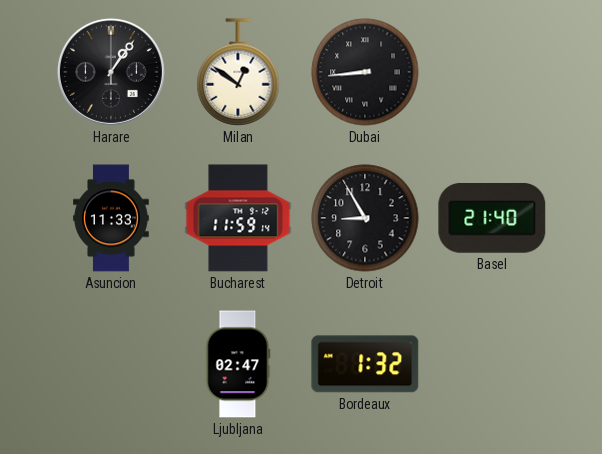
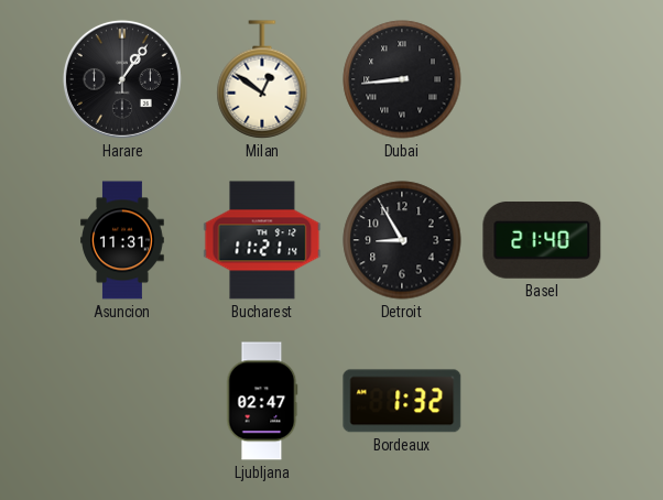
Asuncion: 11:33 -> 11:31
Bucharest: 11:59 -> 11:21
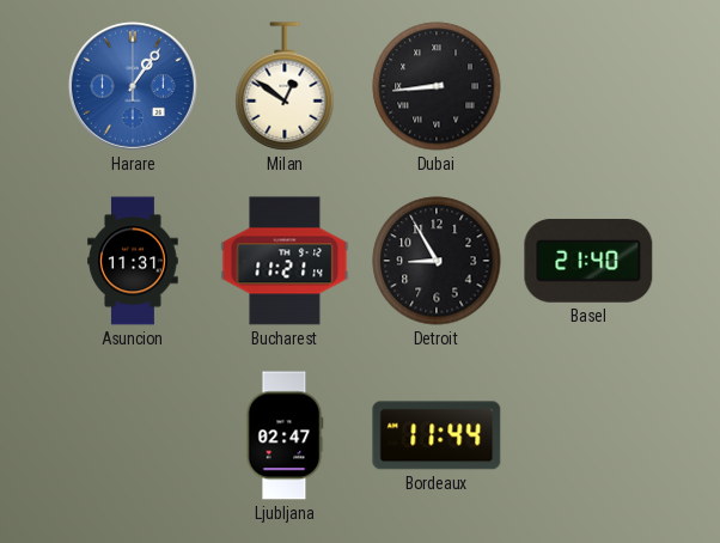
Harare dial: black -> blue
Bordeaux: 1:32 -> 11:44
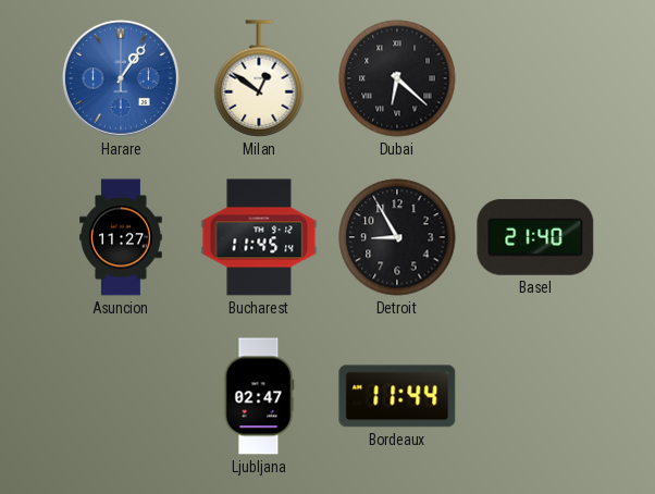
Dubai: 8:44 -> 6:22
Asuncion: 11:31 -> 11:27
Bucharest: 11:21 -> 11:45
